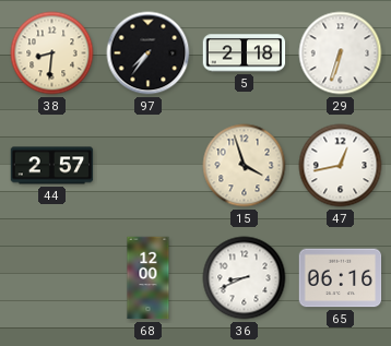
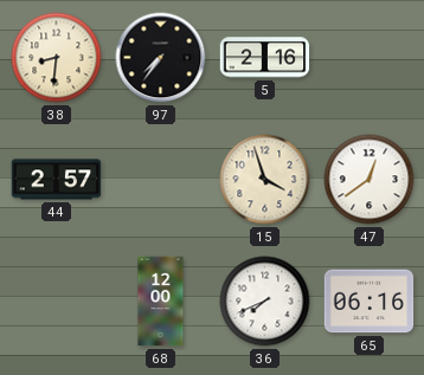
5: 2:18 -> 2:16
29: 6:33 -> none
47: 12:43 -> 12:39
36: 8:41 -> 7:41
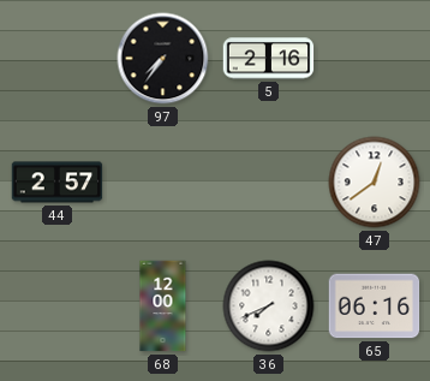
38: 8:31 -> none
15: 3:57 -> none
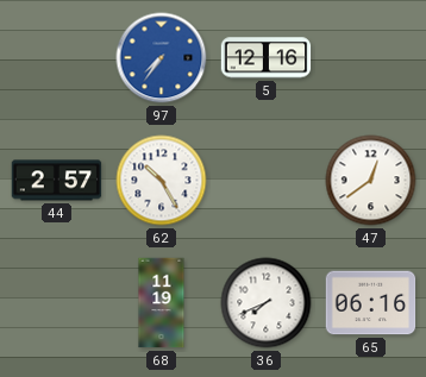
97 dial: black -> blue
5: 2:16 -> 12:16
62: none -> 10:25
68: 12:00 -> 11:19
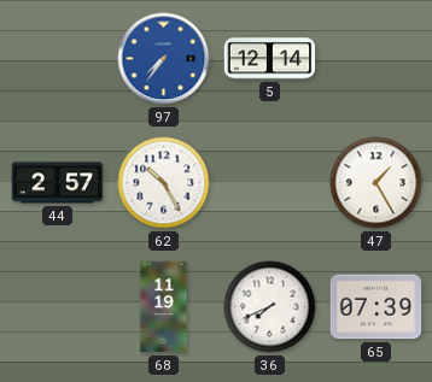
5: 12:16 -> 12:14
47: 12:39 -> 1:25
65: 06:16 -> 07:39
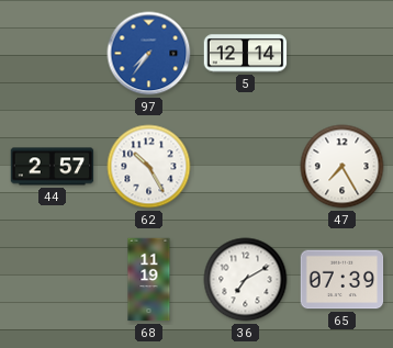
47: 1:25 -> 7:25
36: 7:41 -> 7:10
